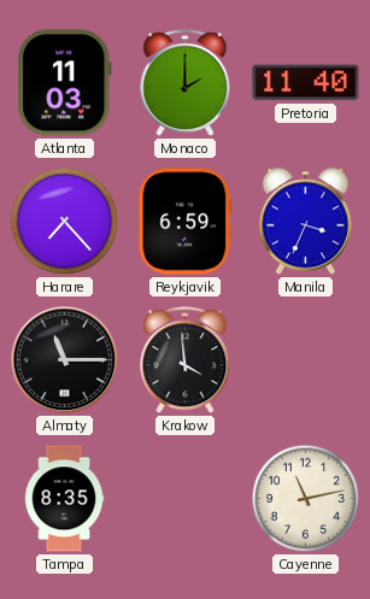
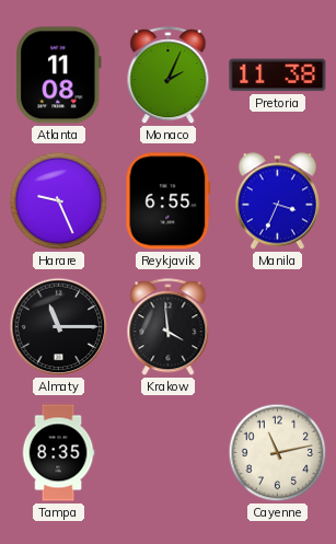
Atlanta: 11:03 -> 11:08
Monaco: 2:00 -> 2:04
Pretoria: 11:40 -> 11:38
Harare: 7:23 -> 9:26
Reykjavik: 6:59 -> 6:55
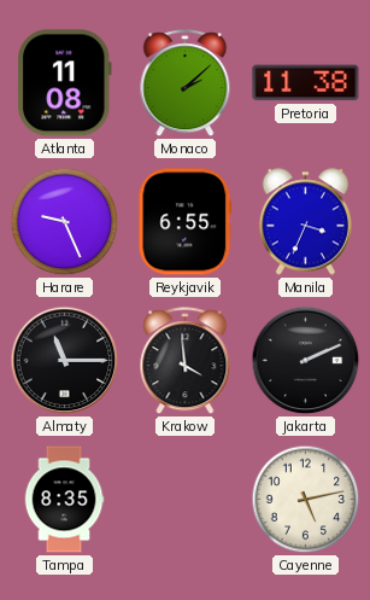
Monaco: 2:04 -> 2:08
Jakarta: none -> 2:11
Cayenne: 11:13 -> 5:13
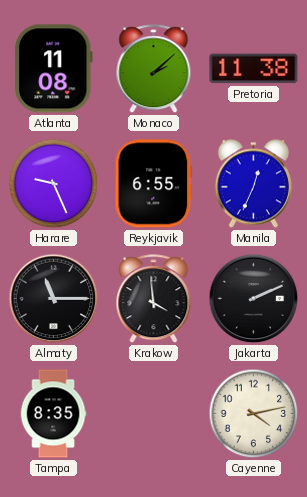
Manila: 3:34 -> 12:34
Cayenne: 5:13 -> 4:13
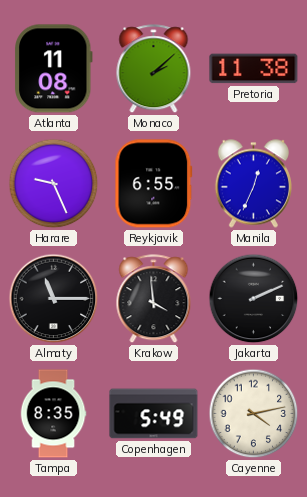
Copenhagen: none -> 5:49
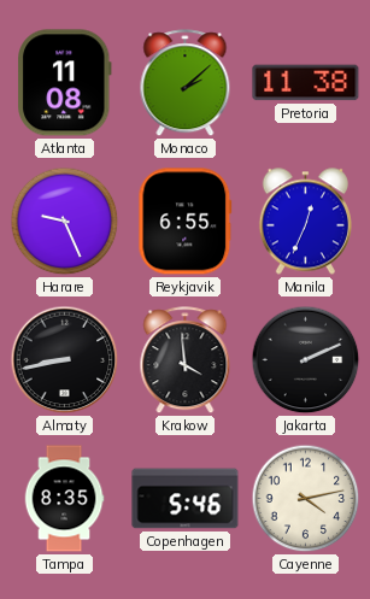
Almaty: 11:15 -> 8:43
Copenhagen: 5:49 -> 5:46
